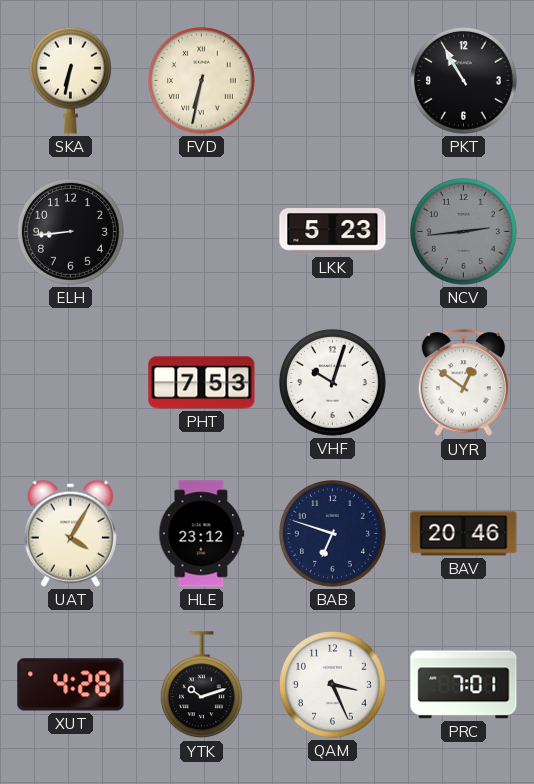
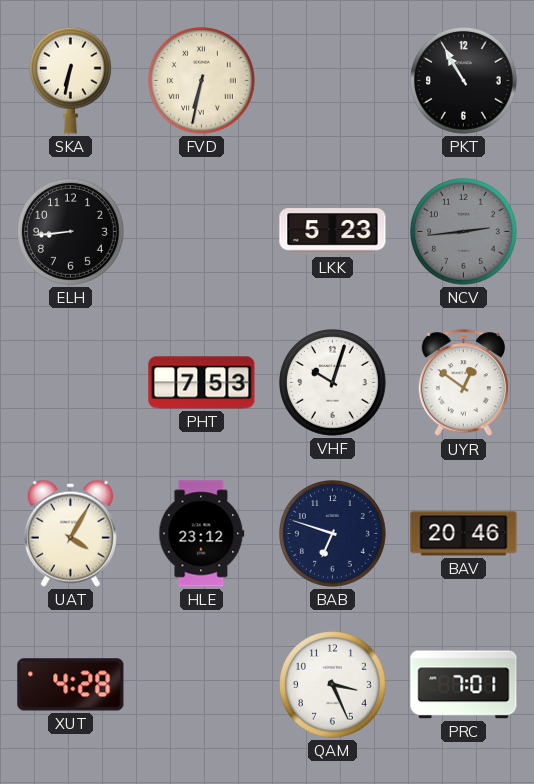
YTK: 10:12 -> none
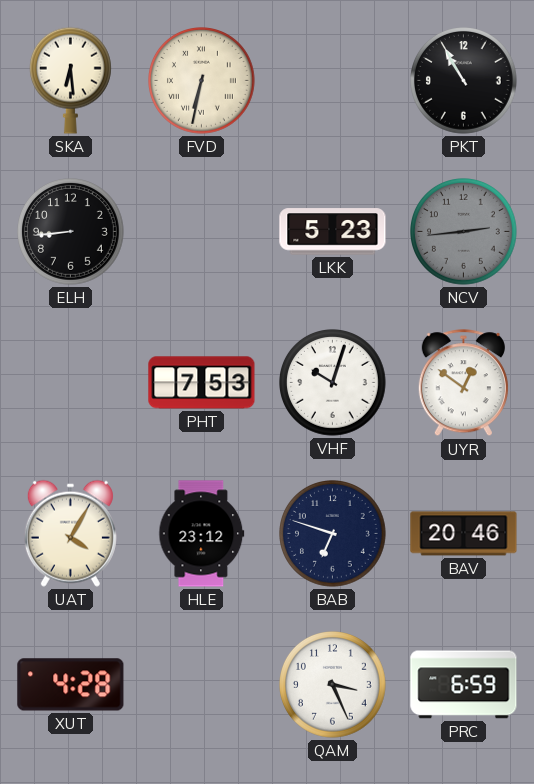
SKA: 6:32 -> 6:29
PRC: 7:01 -> 6:59
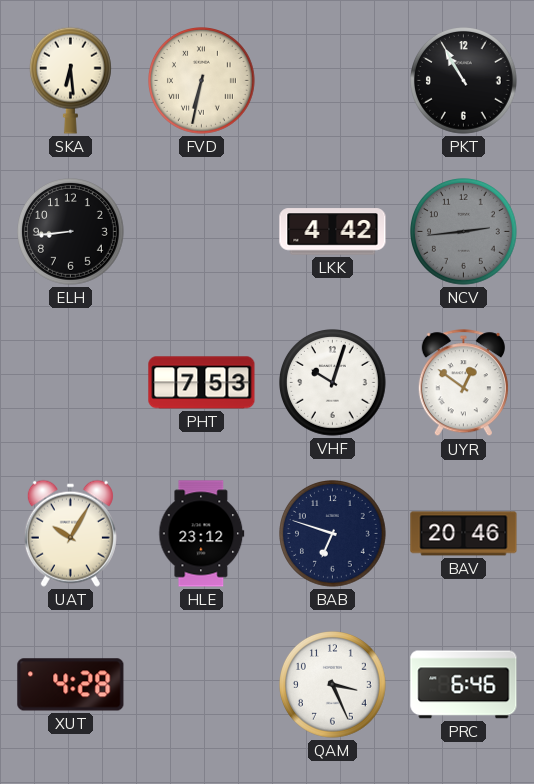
LKK: 5:23 -> 4:42
UAT: 4:05 -> 10:05
PRC: 6:59 -> 6:46
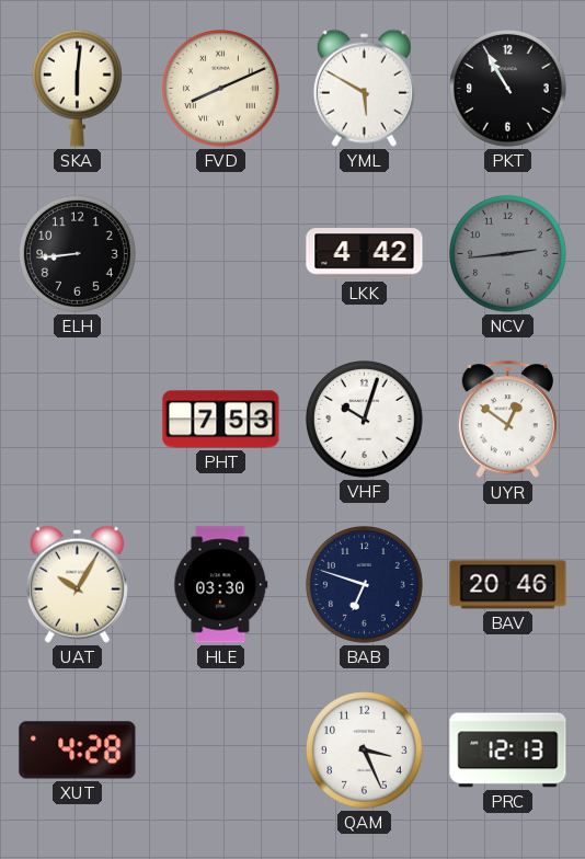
SKA: 6:29 -> 6:01
FVD: 6:32 -> 8:11
YML: none -> 5:50
HLE: 23:12 -> 03:30
PRC: 6:46 -> 12:13
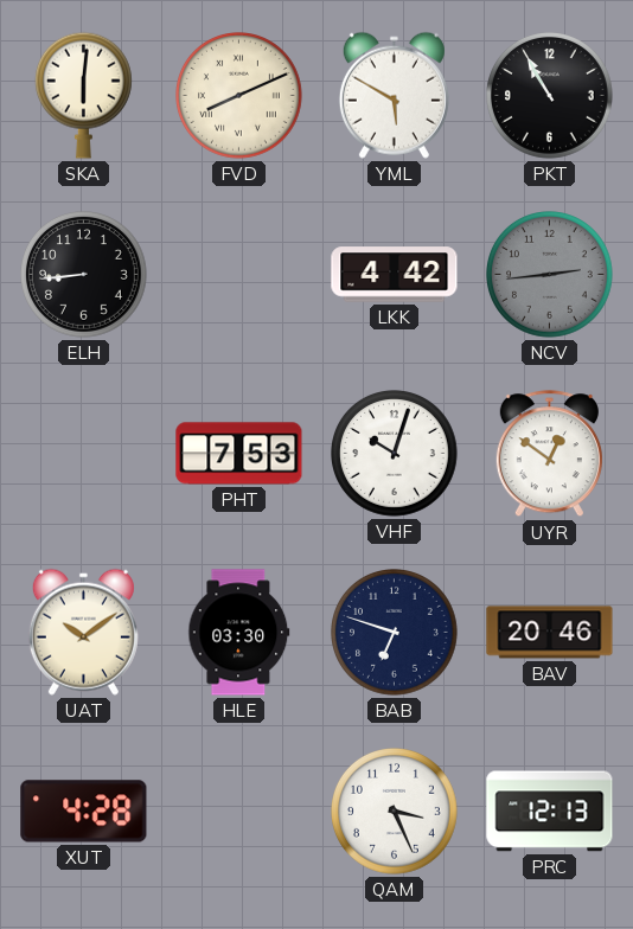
UAT: 10:05 -> 10:09
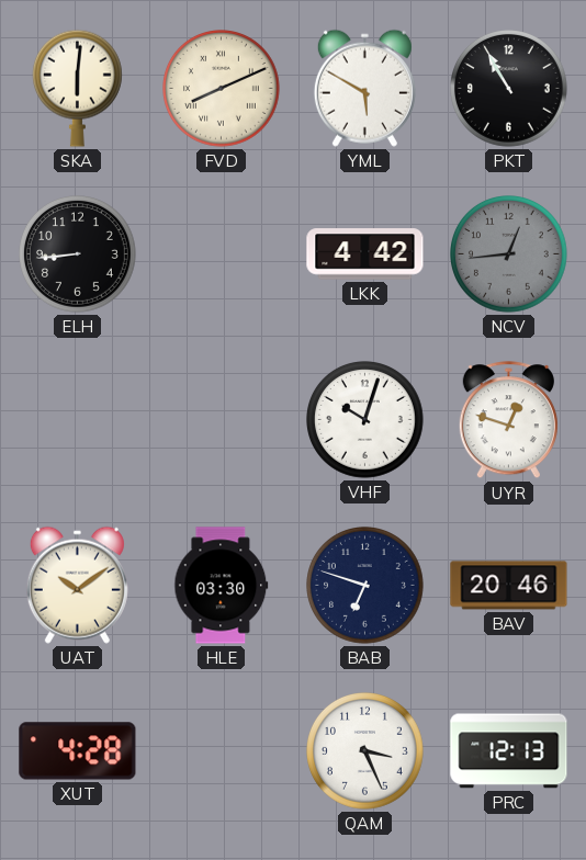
NCV: 2:44 -> 12:44
PHT: 7:53 -> none
UYR: 12:51 -> 12:48
